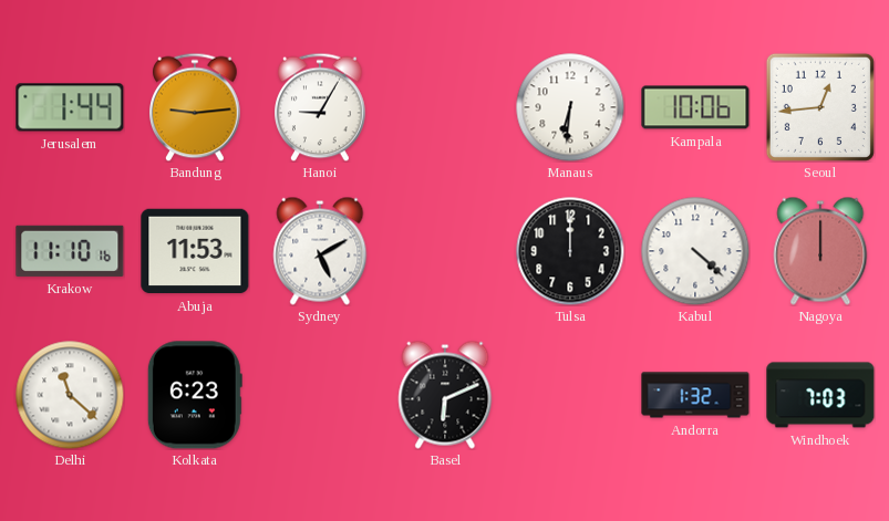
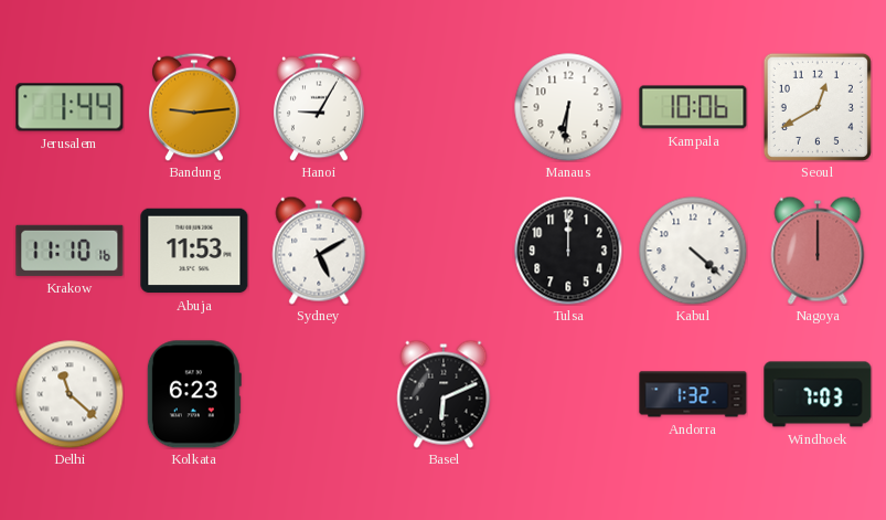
Seoul: 12:44 -> 12:40
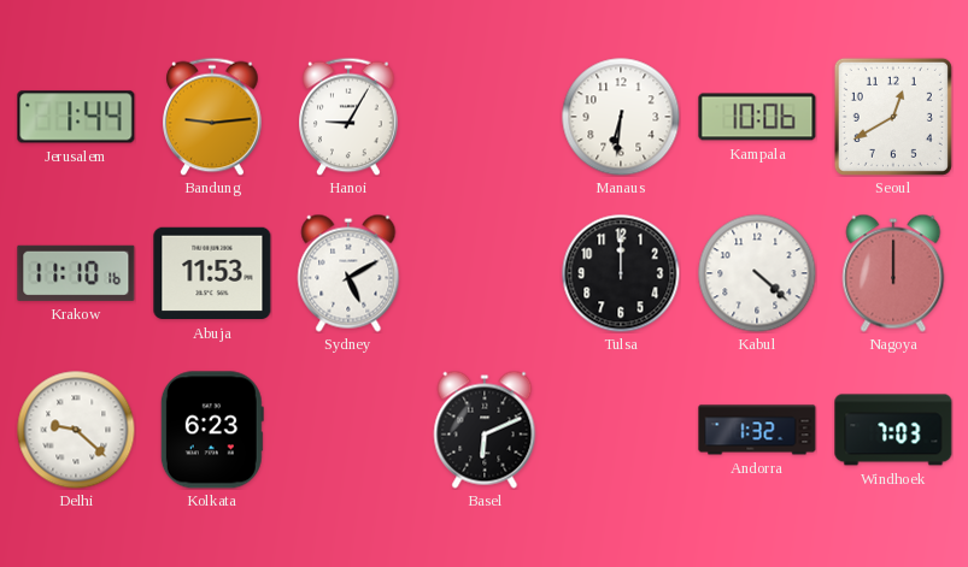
Delhi: 11:22 -> 9:22
